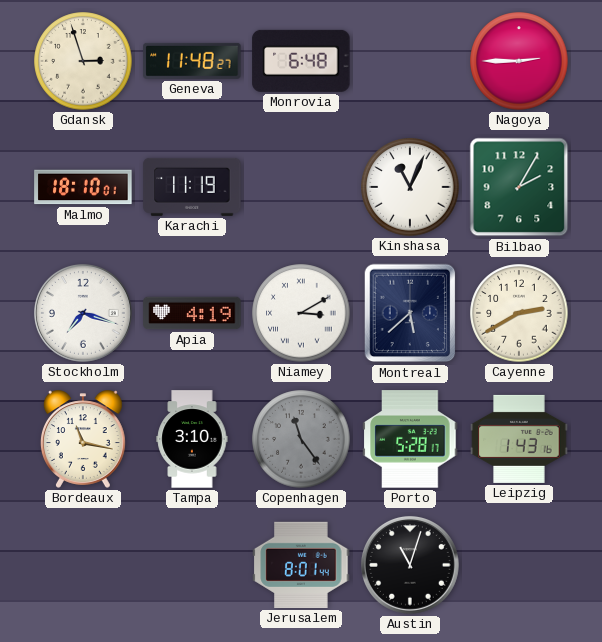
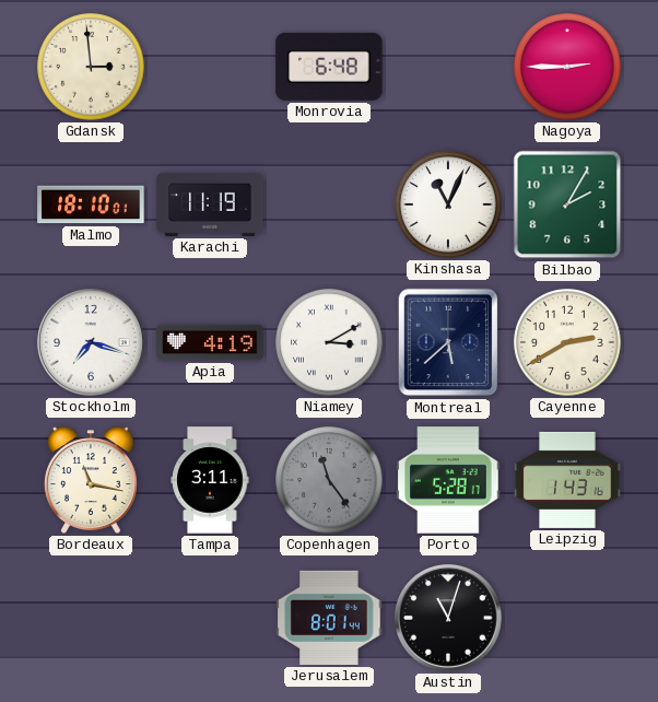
Gdansk: 2:57 -> 2:59
Geneva: 11:48 -> none
Tampa: 3:10 -> 3:11
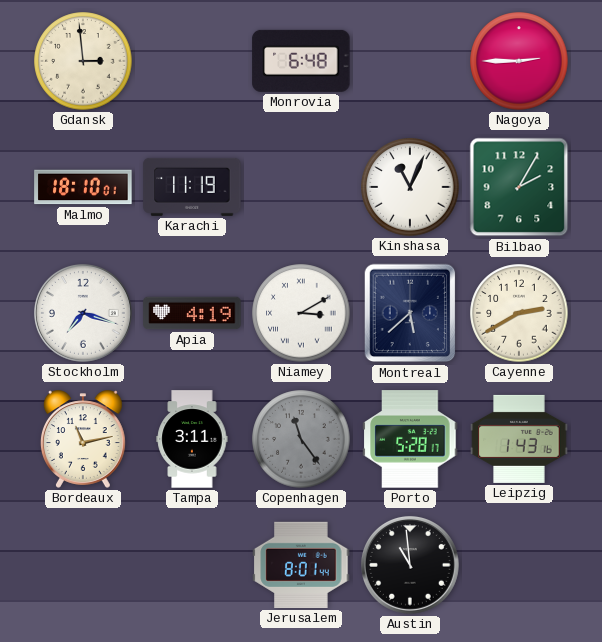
Bordeaux: 11:17 -> 11:13
Austin: 11:03 -> 10:59
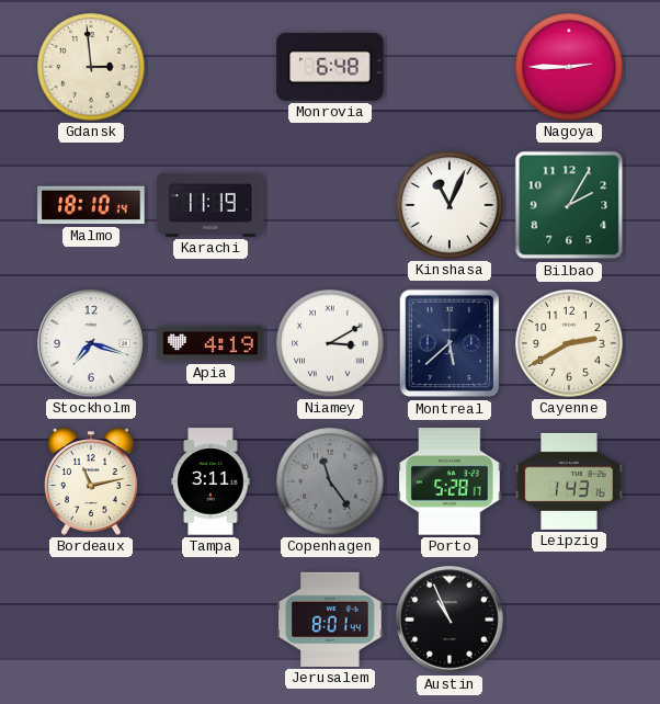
Malmo: 18:10:01 -> 18:10:14
Austin: 10:59 -> 10:56
